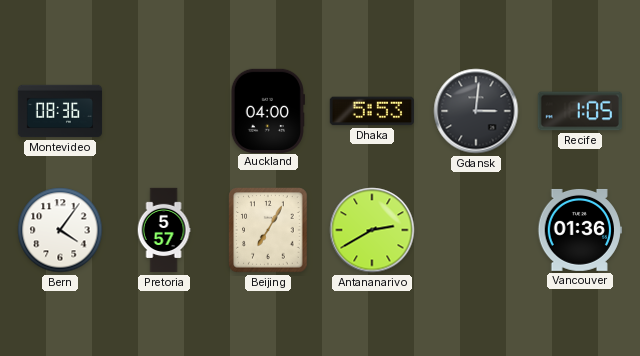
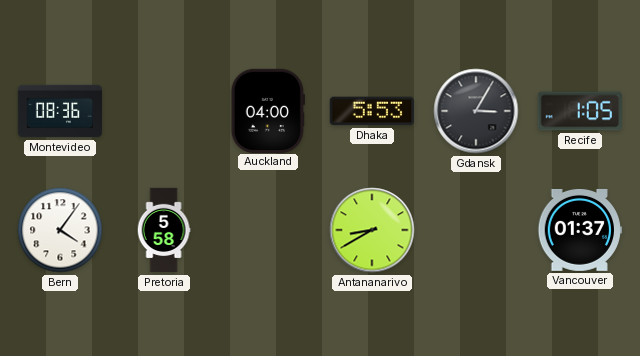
Gdansk: 3:01 -> 3:05
Pretoria: 5:57 -> 5:58
Beijing: 7:05 -> none
Antananarivo: 2:40 -> 8:40
Vancouver: 01:36 -> 01:37
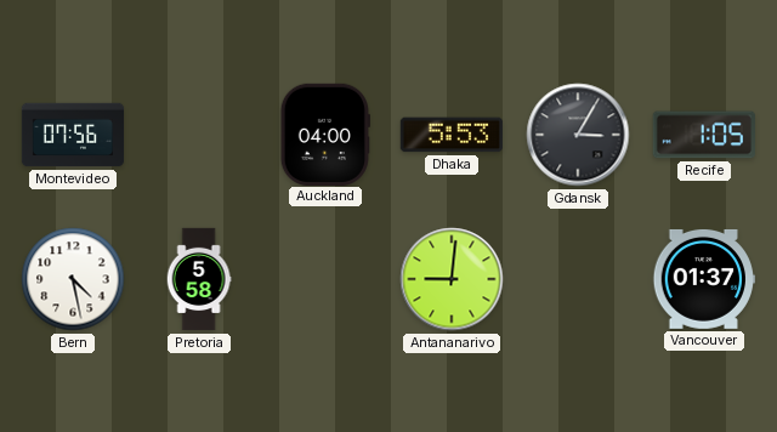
Montevideo: 08:36 -> 07:56
Bern: 4:06 -> 4:28
Antananarivo: 8:40 -> 9:01
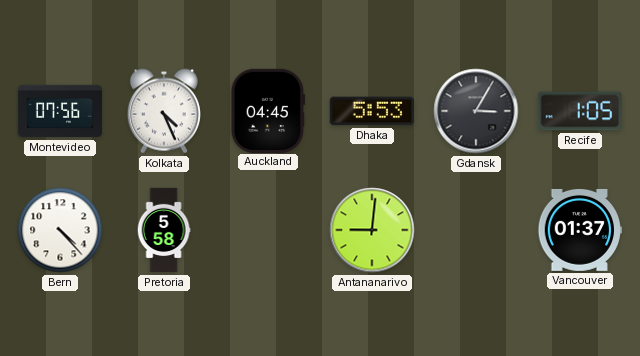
Kolkata: none -> 4:26
Auckland: 04:00 -> 04:45
Bern: 4:28 -> 4:23
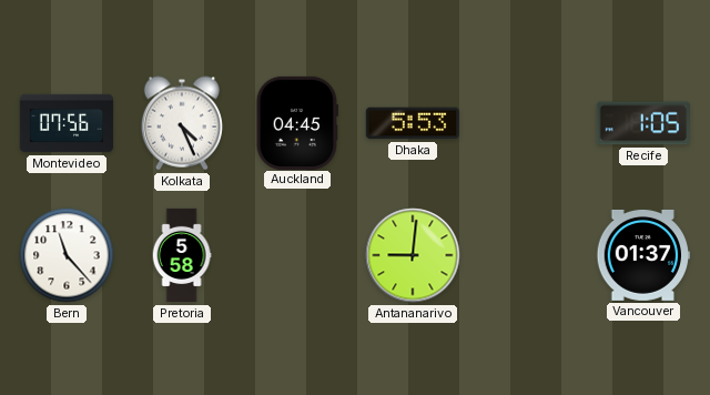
Gdansk: 3:05 -> none
Bern: 4:23 -> 11:23
